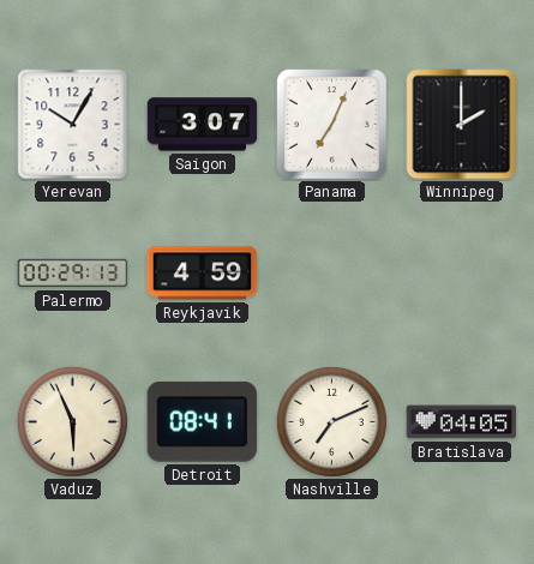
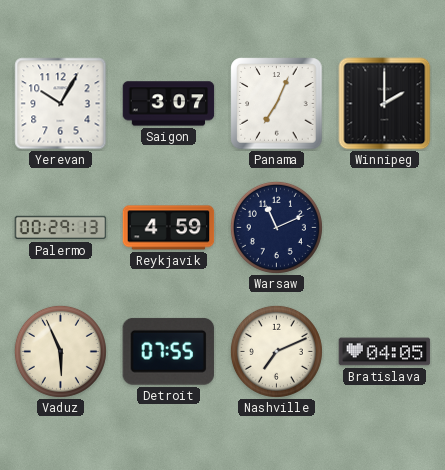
Warsaw: none -> 11:11
Detroit: 08:41 -> 07:55
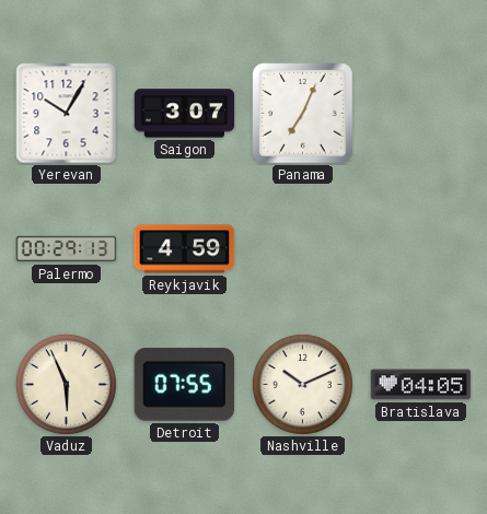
Winnipeg: 2:00 -> none
Warsaw: 11:11 -> none
Nashville: 7:11 -> 10:11
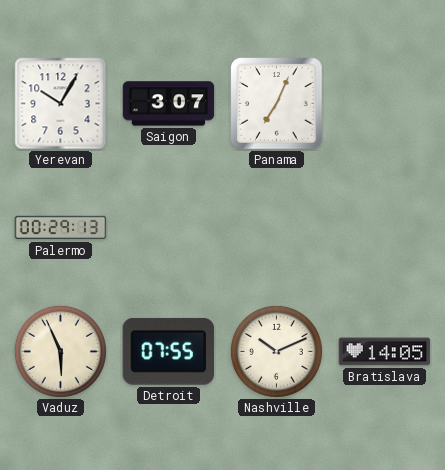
Reykjavik: 4:59 -> none
Bratislava: 04:05 -> 14:05
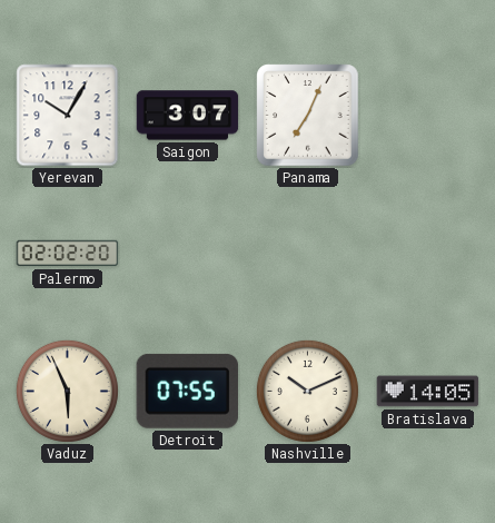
Palermo: 00:29 -> 02:02
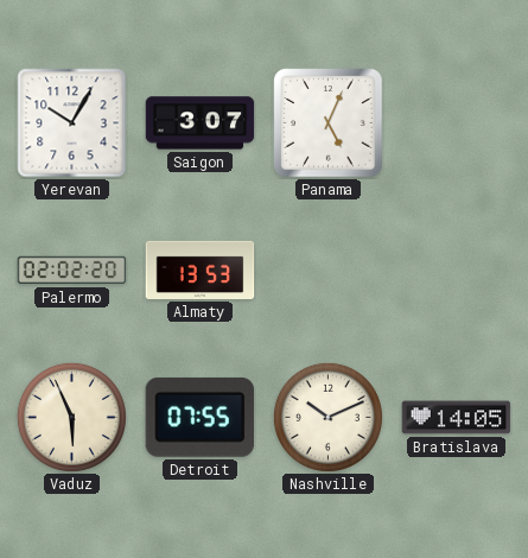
Panama: 7:04 -> 5:04
Almaty: none -> 13:53
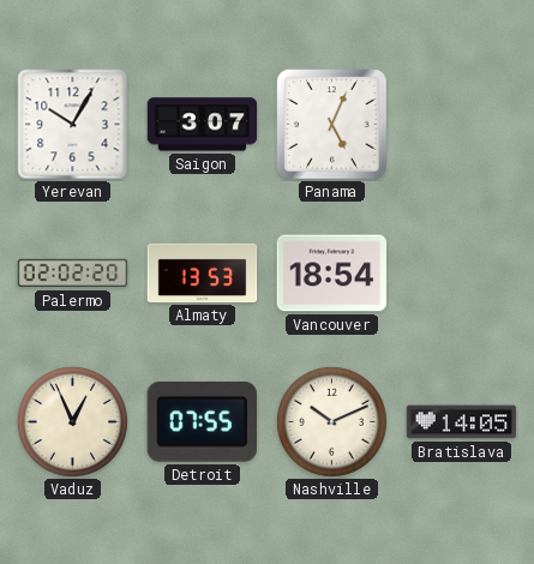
Vancouver: none -> 18:54
Vaduz: 5:56 -> 12:56
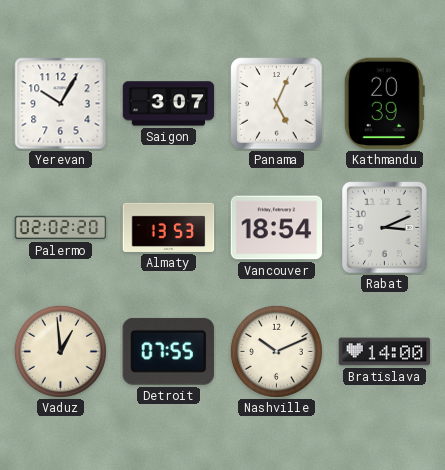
Kathmandu: none -> 20:39
Rabat: none -> 3:11
Vaduz: 12:56 -> 12:59
Bratislava: 14:05 -> 14:00
